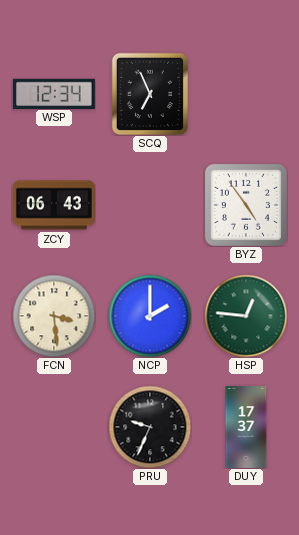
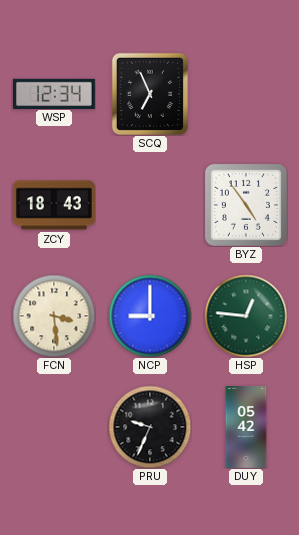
ZCY: 06:43 -> 18:43
NCP: 2:00 -> 9:00
DUY: 17:37 -> 05:42
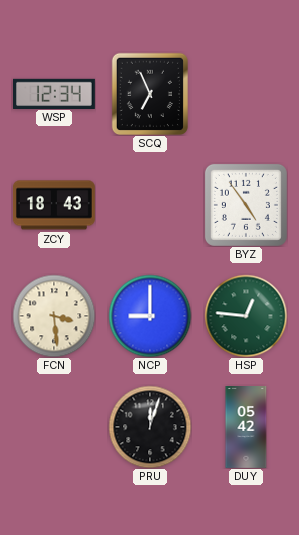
PRU: 9:34 -> 12:03
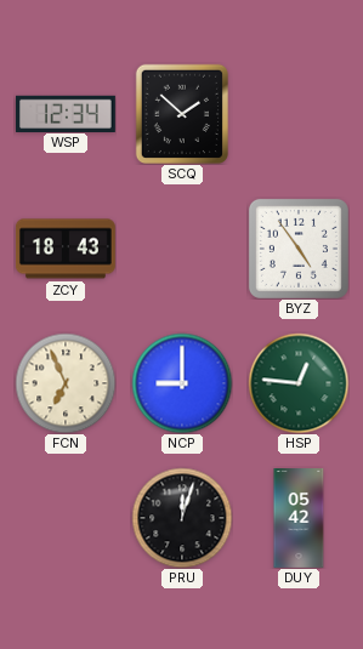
SCQ: 6:56 -> 1:52
FCN: 3:29 -> 6:56
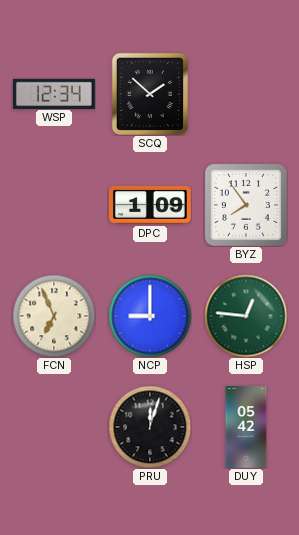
ZCY: 18:43 -> none
DPC: none -> 1:09
BYZ: 4:54 -> 7:54
